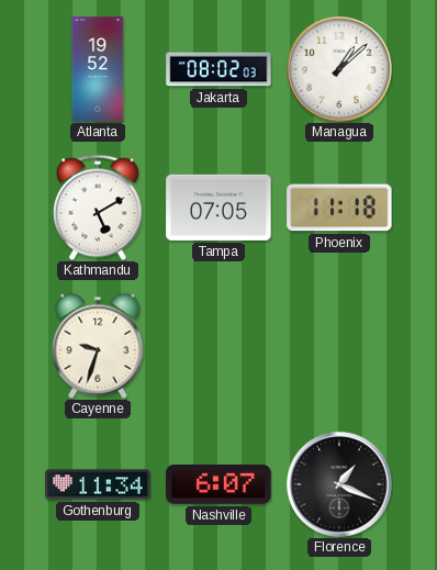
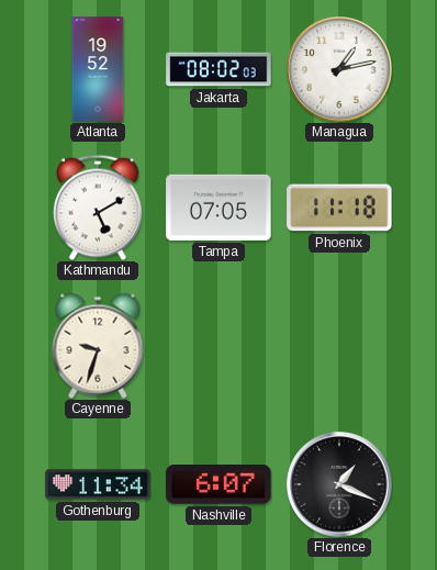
Managua: 1:08 -> 1:13
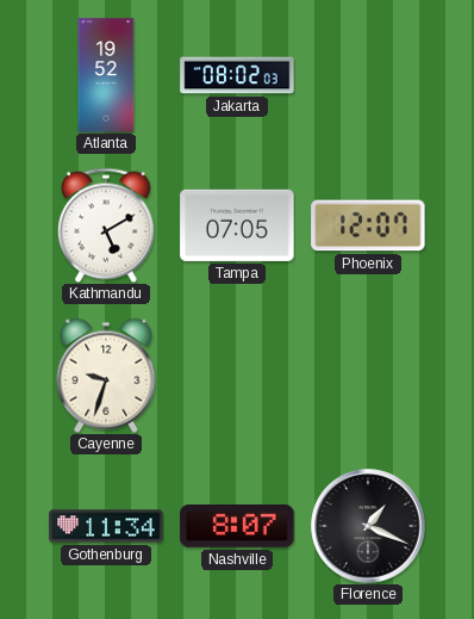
Managua: 1:13 -> none
Phoenix: 11:18 -> 12:07
Nashville: 6:07 -> 8:07
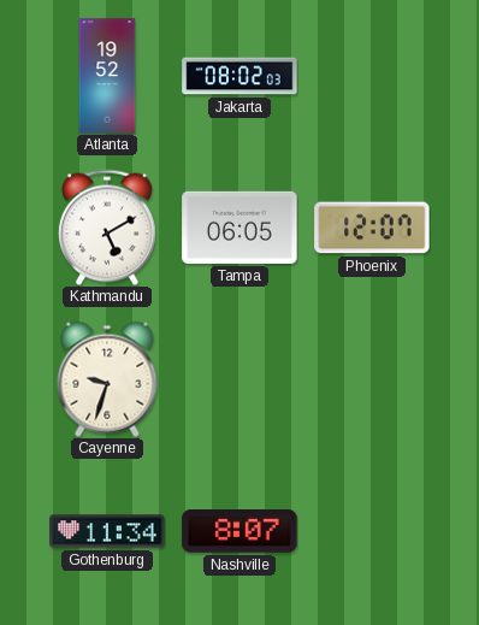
Tampa: 07:05 -> 06:05
Florence: 1:19 -> none
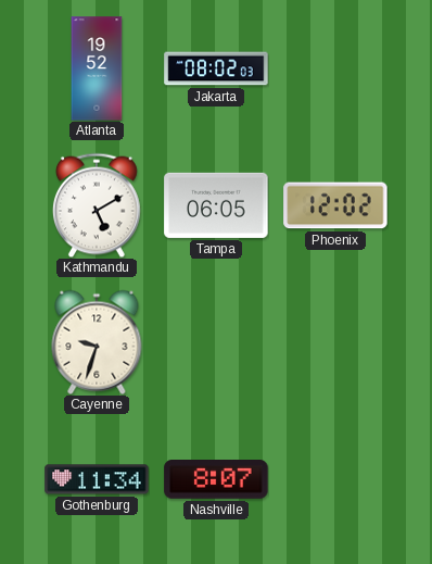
Phoenix: 12:07 -> 12:02
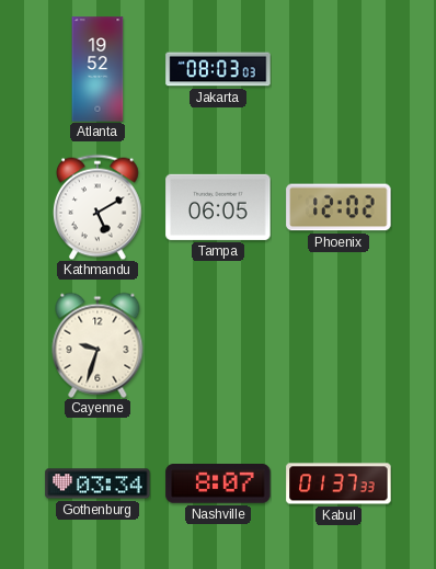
Jakarta: 08:02 -> 08:03
Gothenburg: 11:34 -> 03:34
Kabul: none -> 01:37
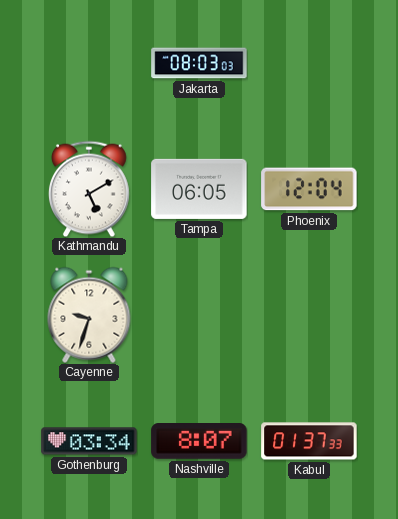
Atlanta: 19:52 -> none
Phoenix: 12:02 -> 12:04
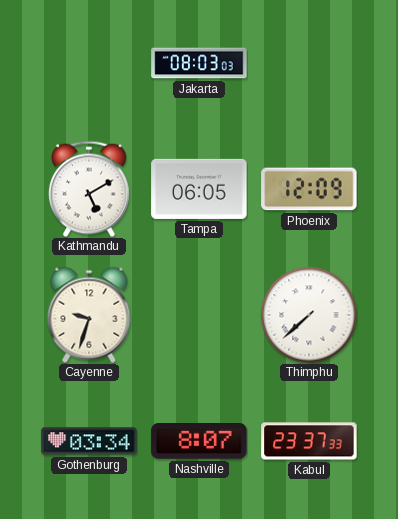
Phoenix: 12:04 -> 12:09
Thimphu: none -> 7:38
Kabul: 01:37 -> 23:37
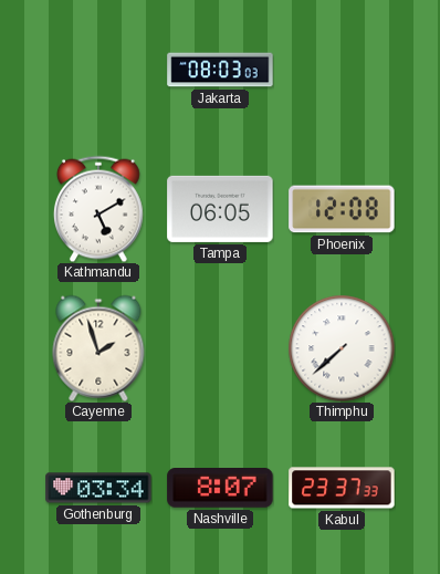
Phoenix: 12:09 -> 12:08
Cayenne: 9:33 -> 1:57
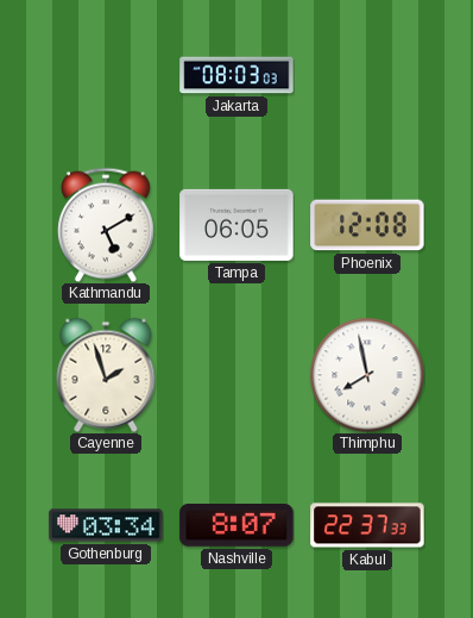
Thimphu: 7:38 -> 7:58
Kabul: 23:37 -> 22:37
